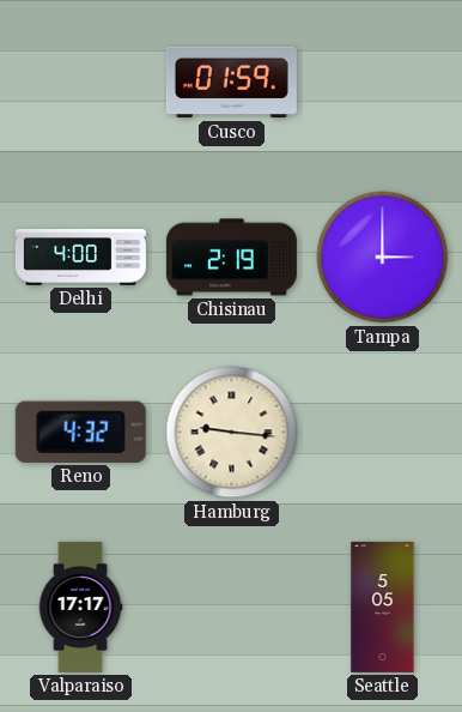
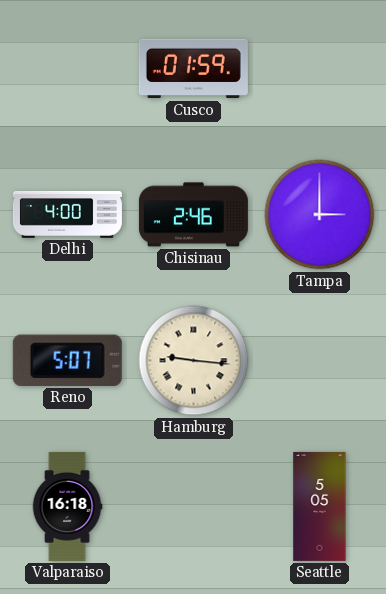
Chisinau: 2:19 -> 2:46
Reno: 4:32 -> 5:07
Valparaiso: 17:17 -> 16:18
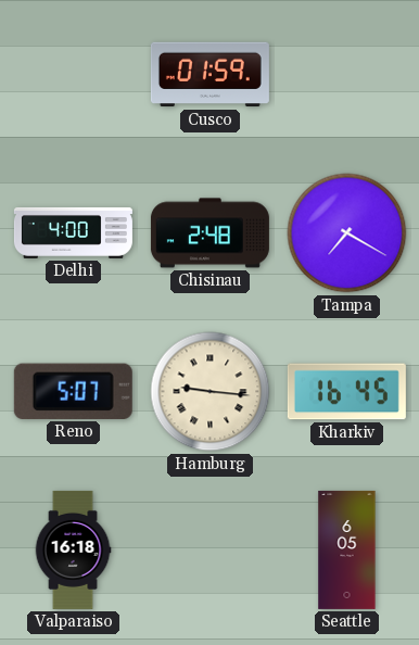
Chisinau: 2:46 -> 2:48
Tampa: 3:00 -> 7:20
Kharkiv: none -> 16:45
Seattle: 5:05 -> 6:05
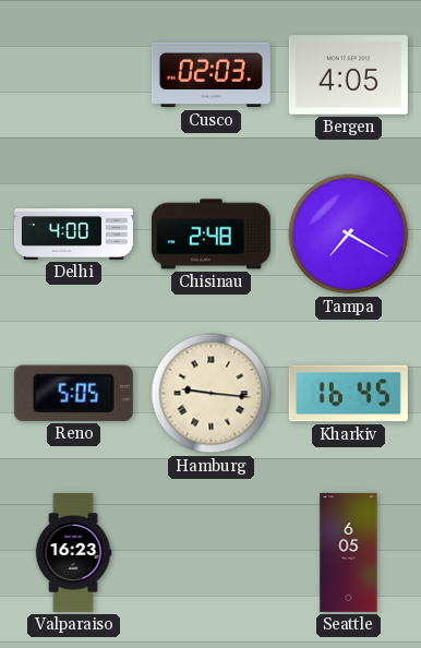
Cusco: 01:59 -> 02:03
Bergen: none -> 4:05
Reno: 5:07 -> 5:05
Valparaiso: 16:18 -> 16:23
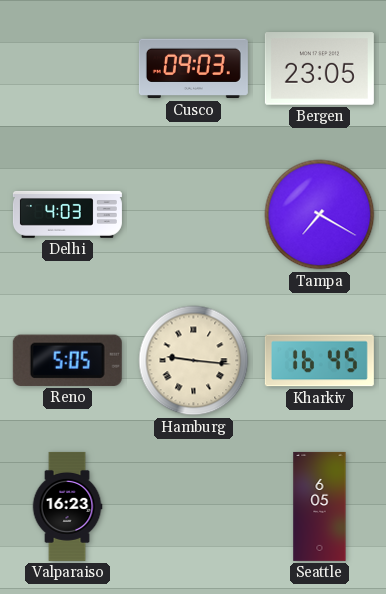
Cusco: 02:03 -> 09:03
Bergen: 4:05 -> 23:05
Delhi: 4:00 -> 4:03
Chisinau: 2:48 -> none
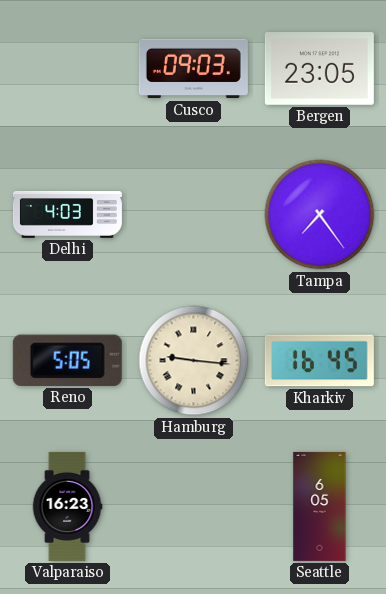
Tampa: 7:20 -> 7:24
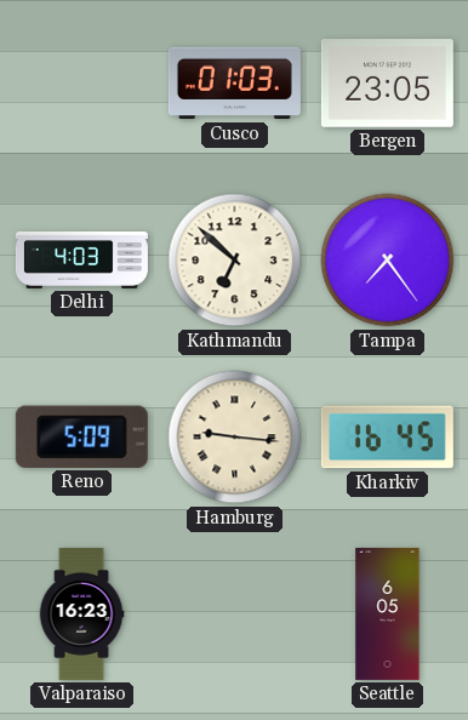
Cusco: 09:03 -> 01:03
Kathmandu: none -> 6:52
Reno: 5:05 -> 5:09
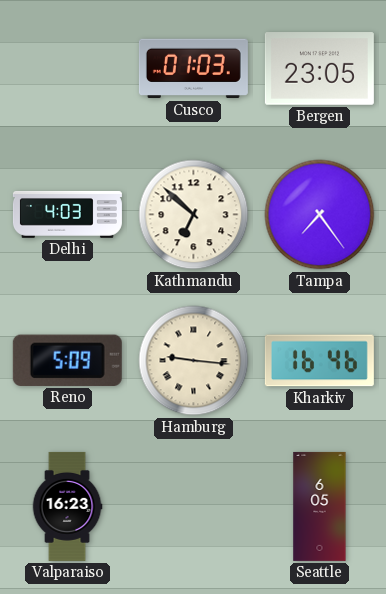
Kharkiv: 16:45 -> 16:46
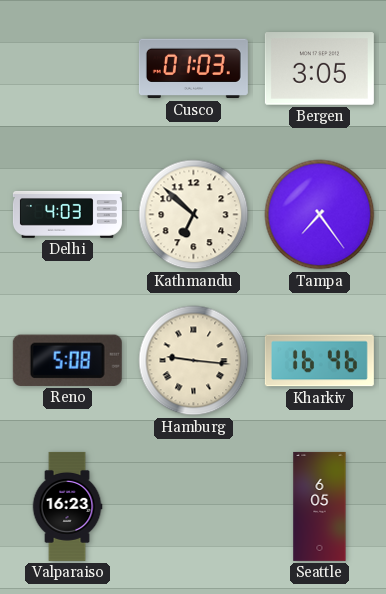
Bergen: 23:05 -> 3:05
Reno: 5:09 -> 5:08
